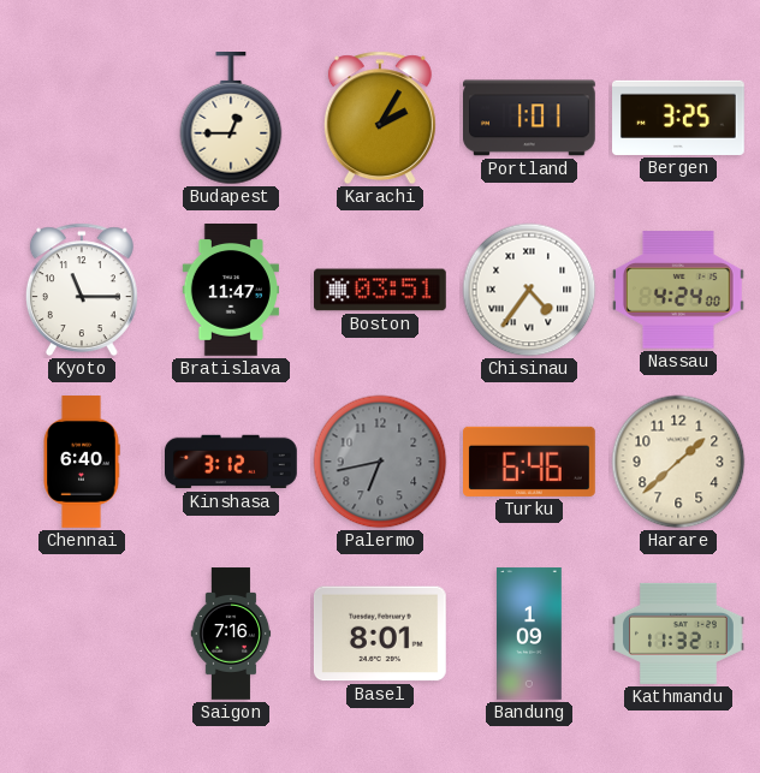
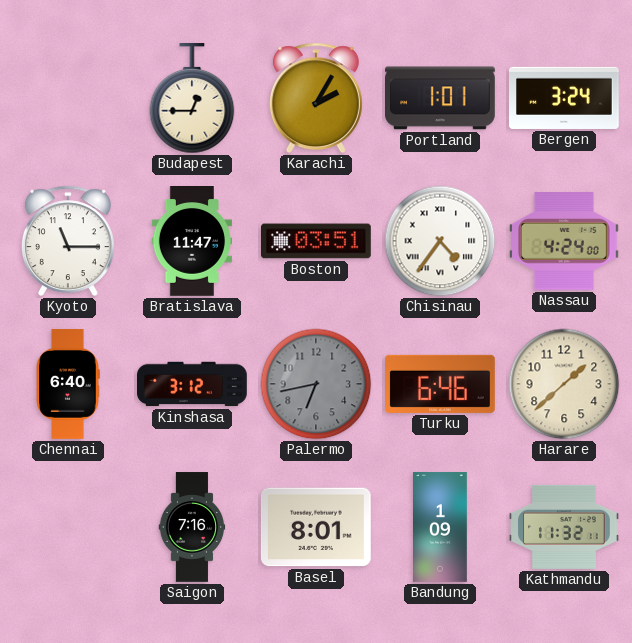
Bergen: 3:25 -> 3:24
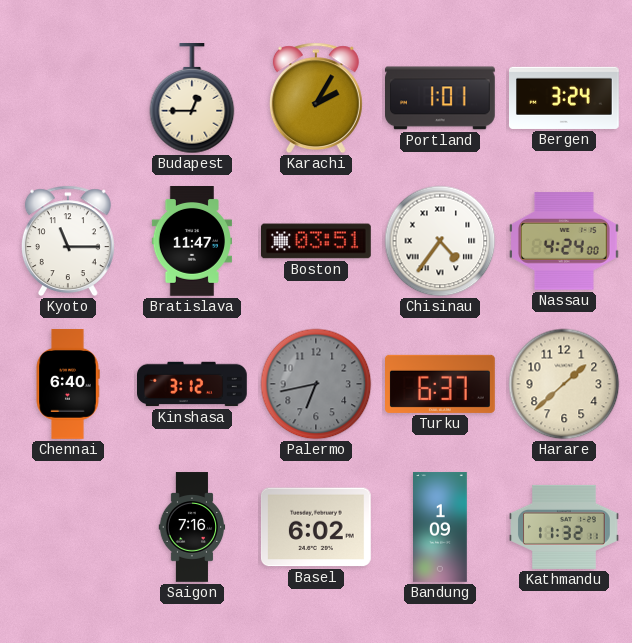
Turku: 6:46 -> 6:37
Basel: 8:01 -> 6:02
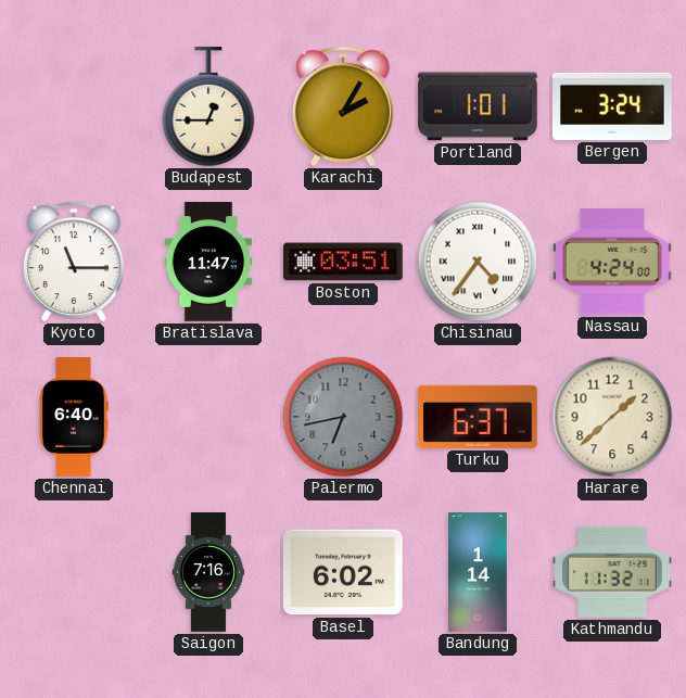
Kinshasa: 3:12 -> none
Bandung: 1:09 -> 1:14
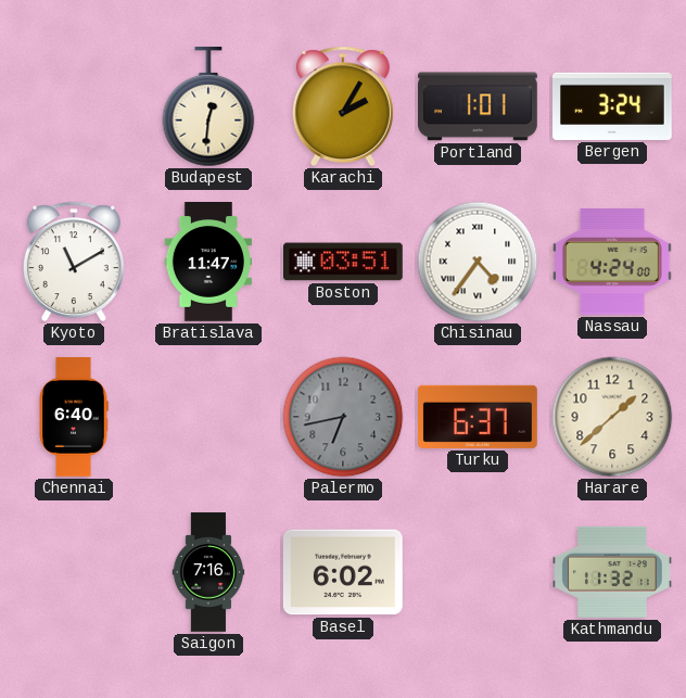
Budapest: 12:45 -> 12:31
Kyoto: 11:15 -> 11:10
Bandung: 1:14 -> none
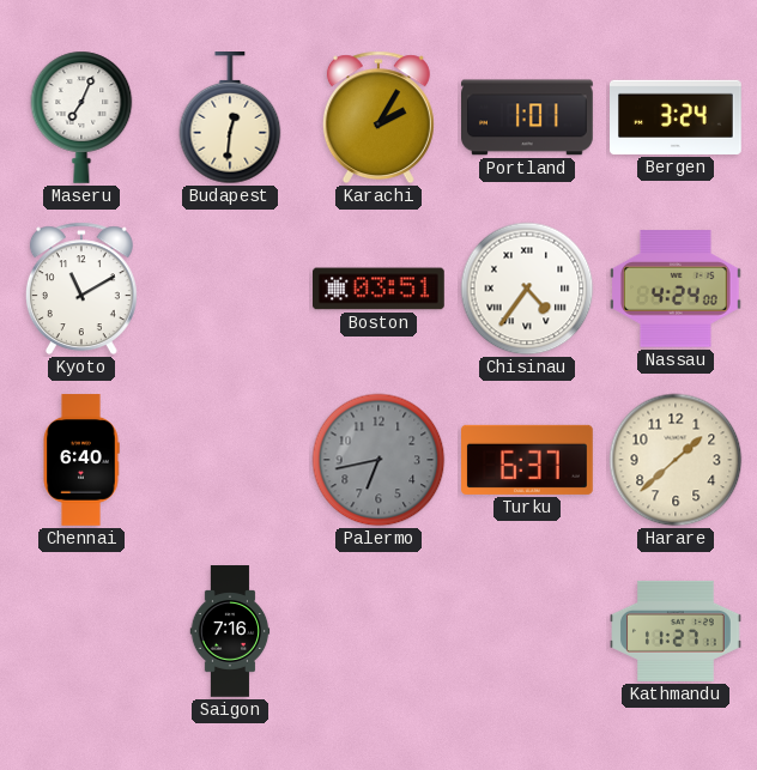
Maseru: none -> 7:04
Bratislava: 11:47 -> none
Basel: 6:02 -> none
Kathmandu: 11:32 -> 11:27
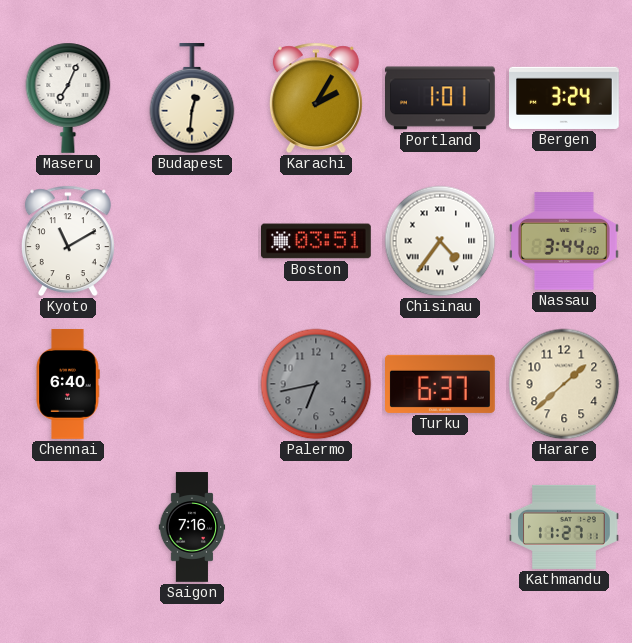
Nassau: 4:24 -> 3:44
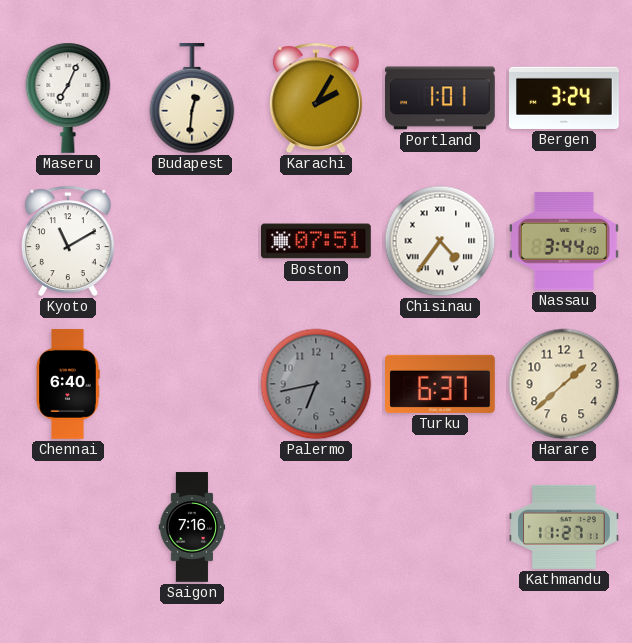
Boston: 03:51 -> 07:51
